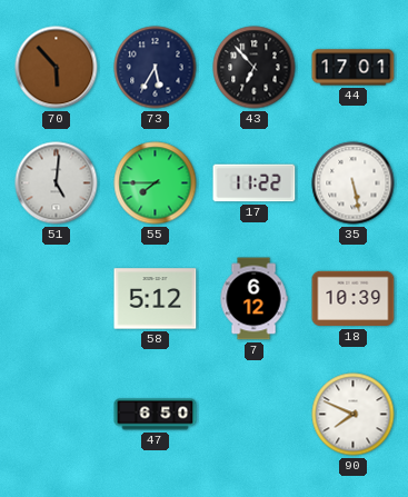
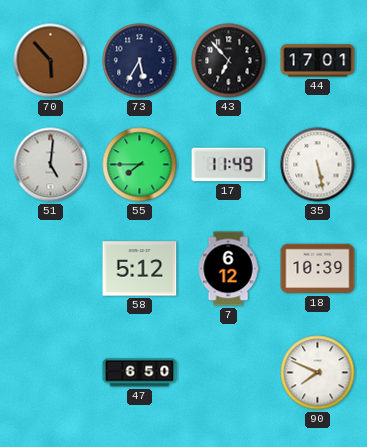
17: 11:22 -> 11:49
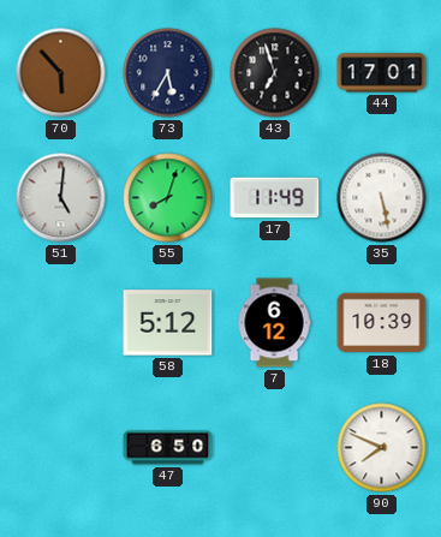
43: 6:53 -> 6:57
55: 7:45 -> 8:03
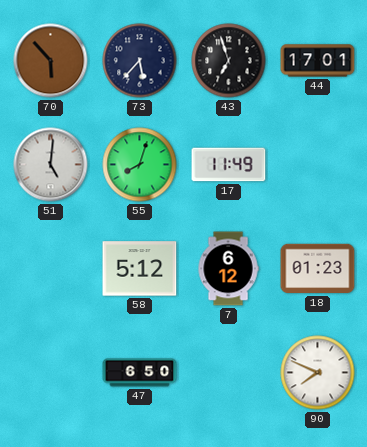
73: 5:35 -> 5:37
35: 5:28 -> none
18: 10:39 -> 01:23
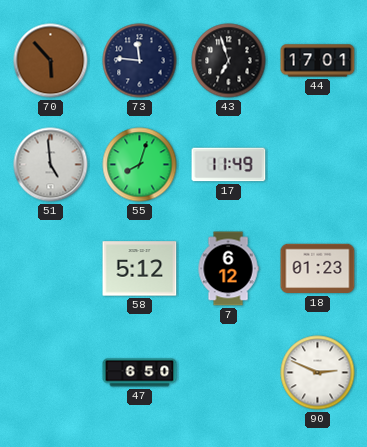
73: 5:37 -> 11:46
51: 5:01 -> 4:59
90: 7:49 -> 2:49
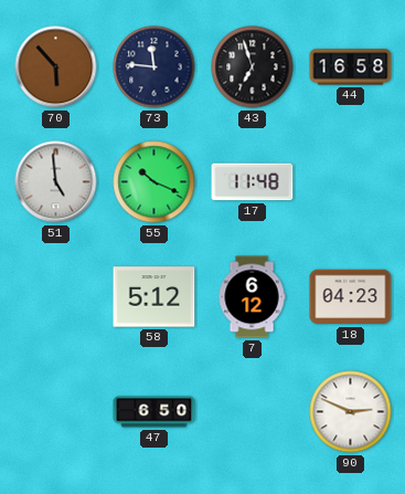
44: 17:01 -> 16:58
55: 8:03 -> 10:19
17: 11:49 -> 11:48
18: 01:23 -> 04:23
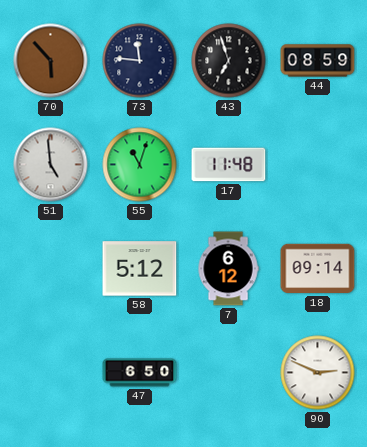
44: 16:58 -> 08:59
55: 10:19 -> 11:03
18: 04:23 -> 09:14
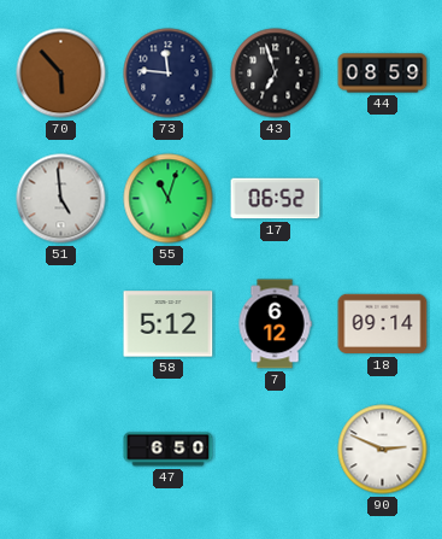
17: 11:48 -> 06:52
